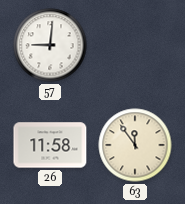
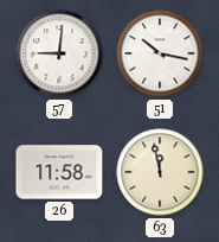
51: none -> 10:17
63: 11:54 -> 11:58
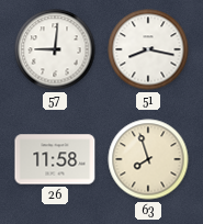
51: 10:17 -> 8:17
63: 11:58 -> 7:57
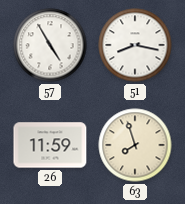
57: 9:01 -> 4:55
26: 11:58 -> 11:59
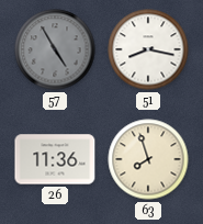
57 dial: white -> grey
26: 11:59 -> 11:36
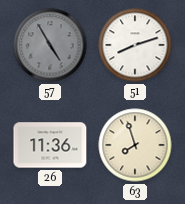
51: 8:17 -> 8:12
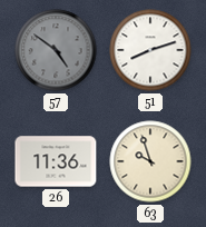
57: 4:55 -> 4:51
63: 7:57 -> 9:57
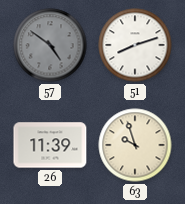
26: 11:36 -> 11:39
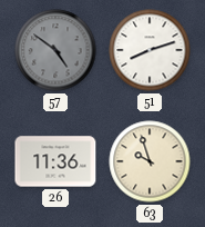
26: 11:39 -> 11:36
